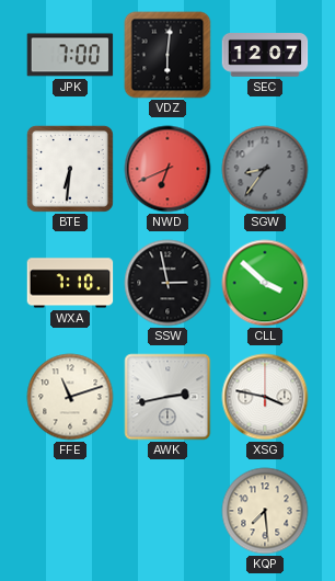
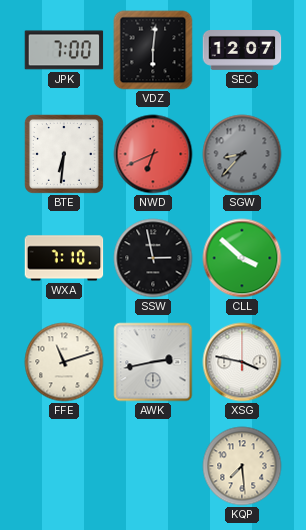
SGW: 8:36 -> 8:37
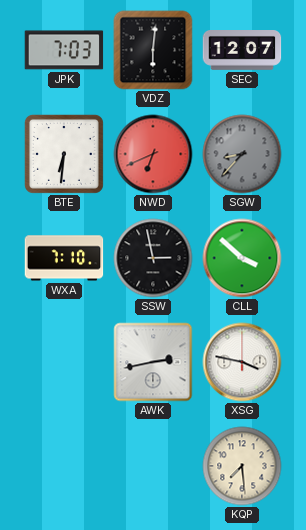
JPK: 7:00 -> 7:03
FFE: 11:12 -> none
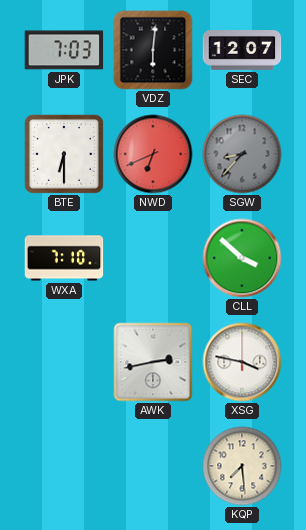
BTE: 6:31 -> 6:30
SSW: 2:58 -> none
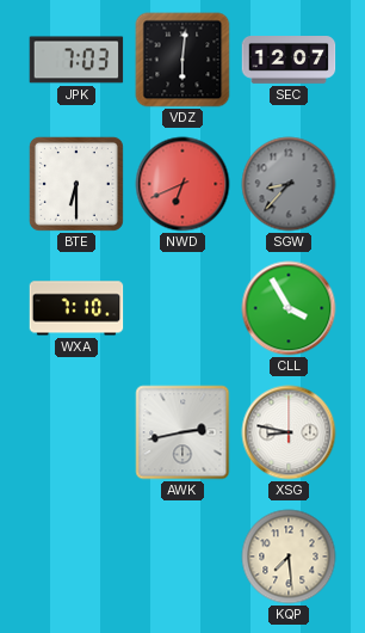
CLL: 3:52 -> 3:55
XSG: 3:47 -> 8:47
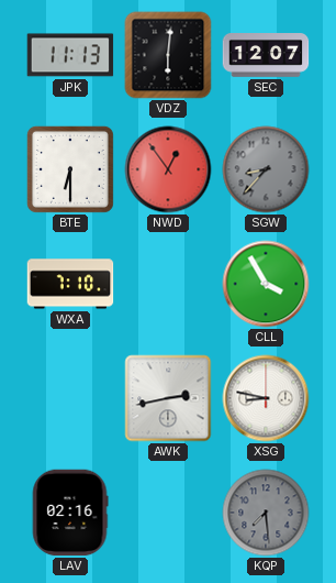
JPK: 7:03 -> 11:13
NWD: 6:41 -> 12:54
LAV: none -> 02:16
KQP dial: cream -> grey
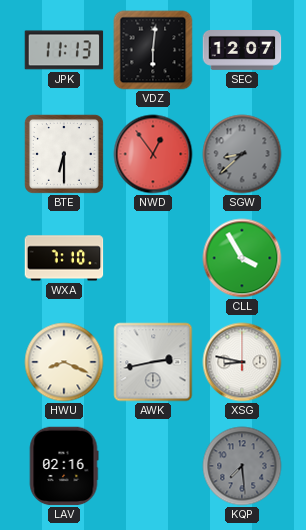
SGW: 8:37 -> 8:38
HWU: none -> 8:19
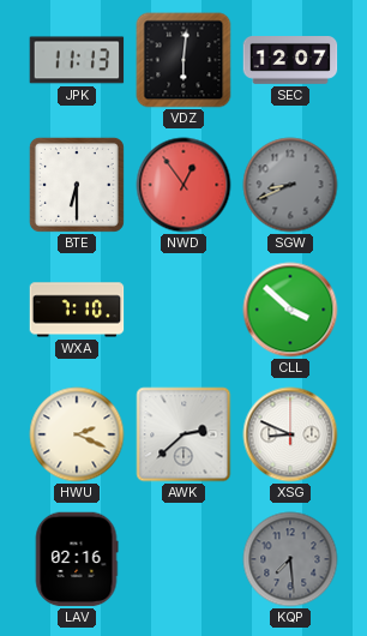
SGW: 8:38 -> 8:41
CLL: 3:55 -> 3:52
HWU: 8:19 -> 2:19
AWK: 2:43 -> 2:38
XSG: 8:47 -> 8:49
